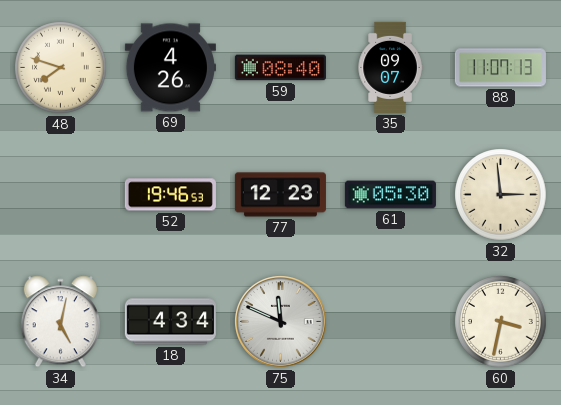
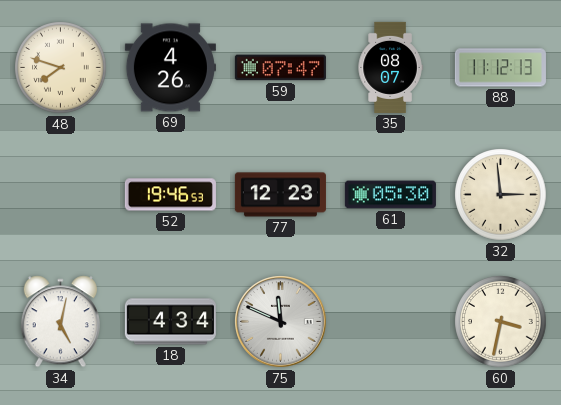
59: 08:40 -> 07:47
35: 09:07 -> 08:07
88: 11:07 -> 11:12
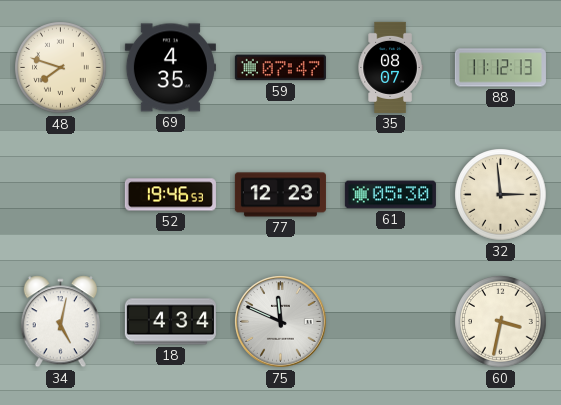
69: 4:26 -> 4:35
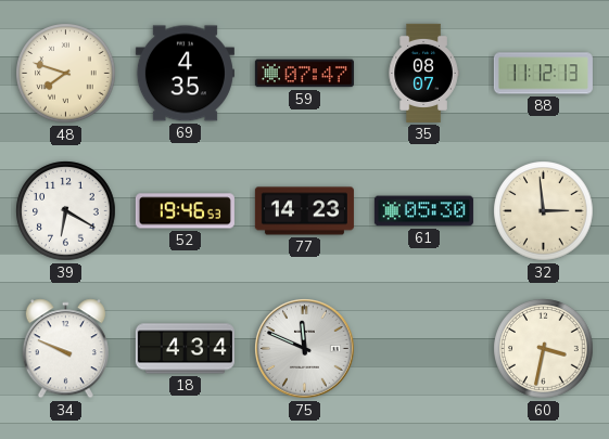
39: none -> 6:20
77: 12:23 -> 14:23
34: 5:02 -> 9:49
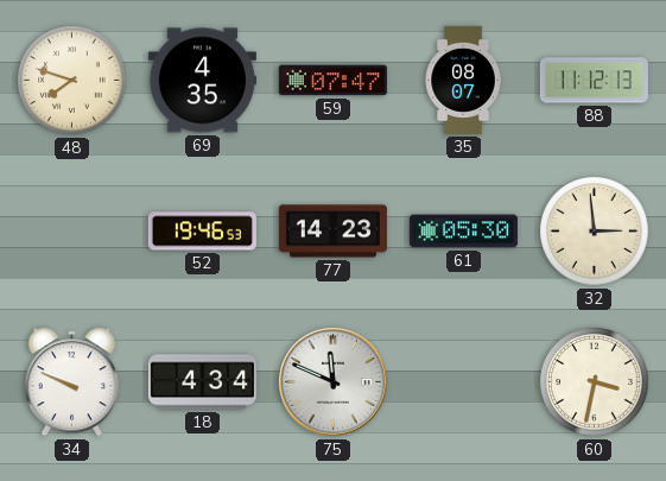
39: 6:20 -> none
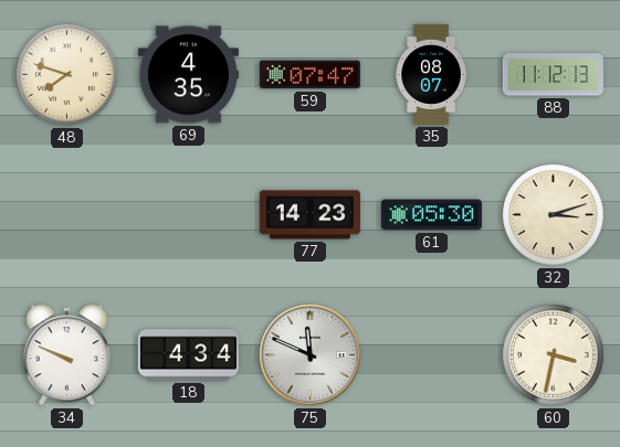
52: 19:46 -> none
32: 2:59 -> 3:12
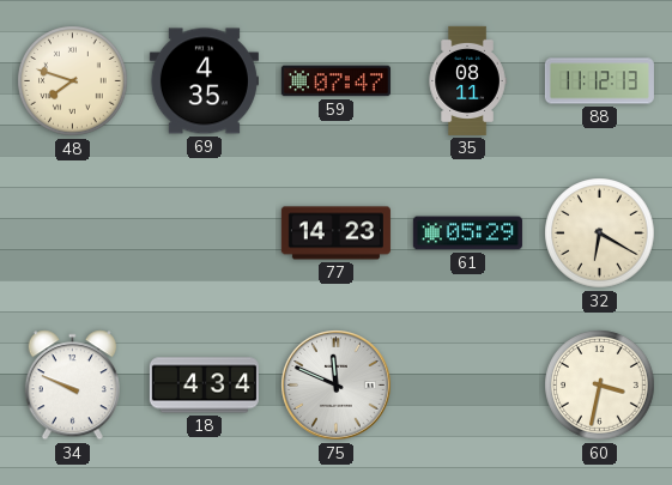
35: 08:07 -> 08:11
61: 05:30 -> 05:29
32: 3:12 -> 6:20
